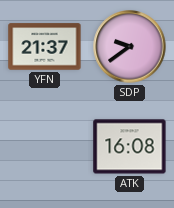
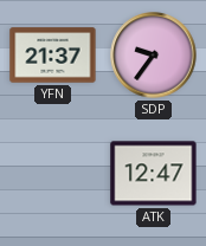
SDP: 9:39 -> 9:36
ATK: 16:08 -> 12:47
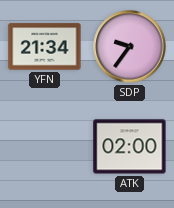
YFN: 21:37 -> 21:34
ATK: 12:47 -> 02:00
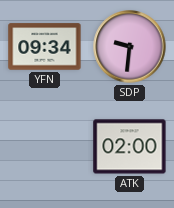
YFN: 21:34 -> 09:34
SDP: 9:36 -> 9:31
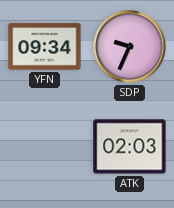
SDP: 9:31 -> 9:34
ATK: 02:00 -> 02:03
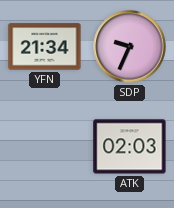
YFN: 09:34 -> 21:34
